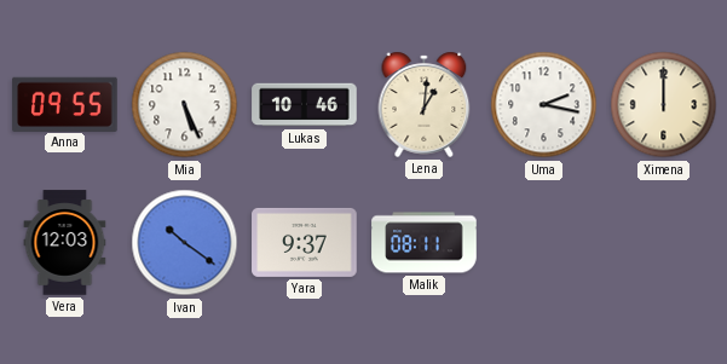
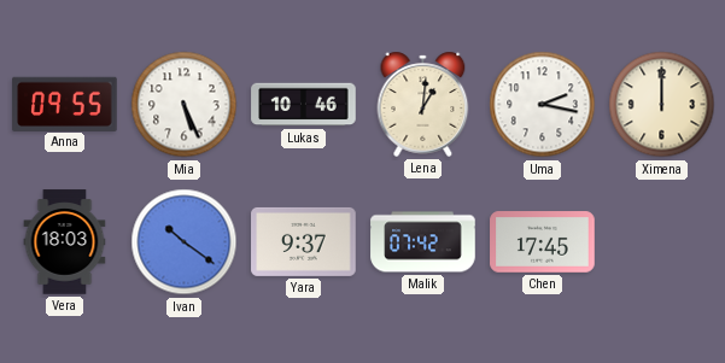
Vera: 12:03 -> 18:03
Malik: 08:11 -> 07:42
Chen: none -> 17:45
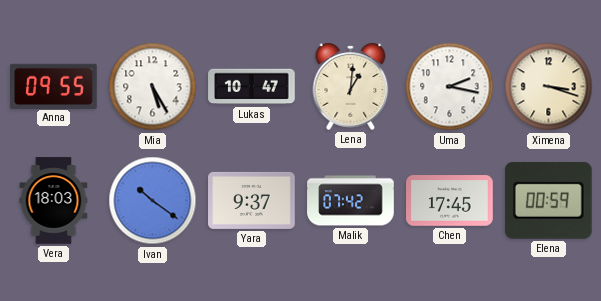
Mia: 5:26 -> 5:25
Lukas: 10:46 -> 10:47
Ximena: 12:00 -> 3:18
Elena: none -> 00:59
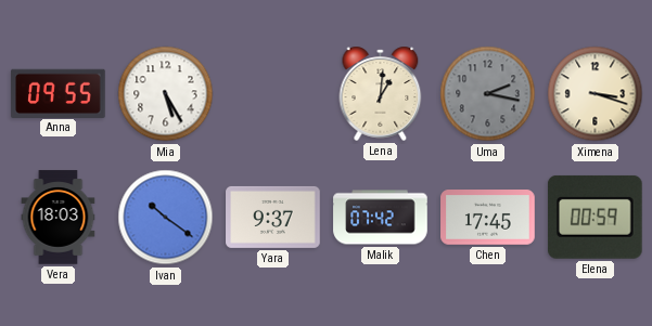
Lukas: 10:47 -> none
Uma dial: white -> grey
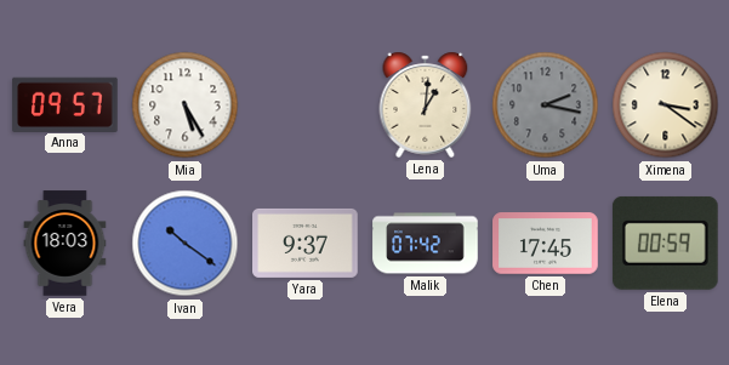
Anna: 09:55 -> 09:57
Ximena: 3:18 -> 3:21
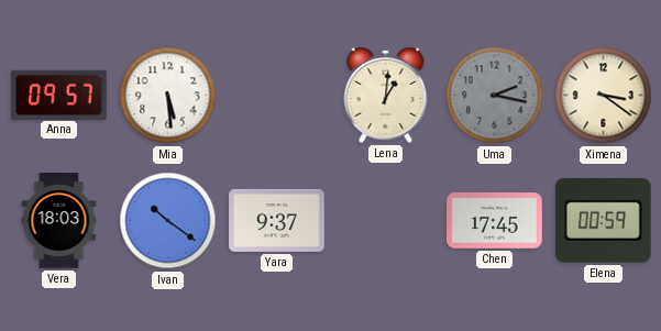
Mia: 5:25 -> 5:29
Malik: 07:42 -> none
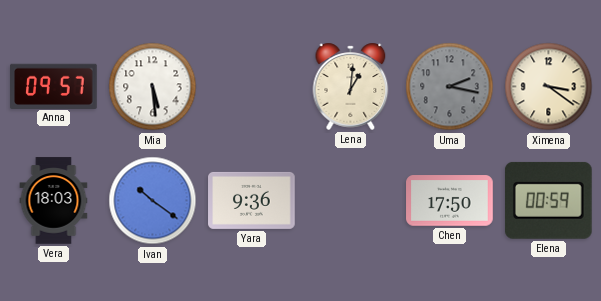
Yara: 9:37 -> 9:36
Chen: 17:45 -> 17:50
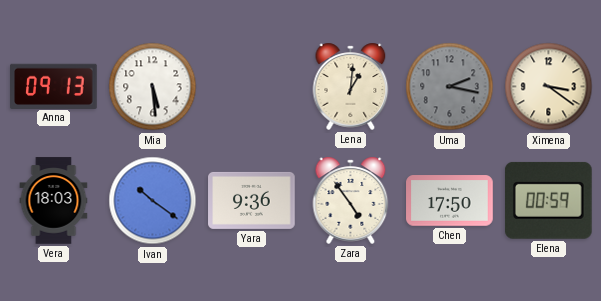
Anna: 09:57 -> 09:13
Zara: none -> 4:54
